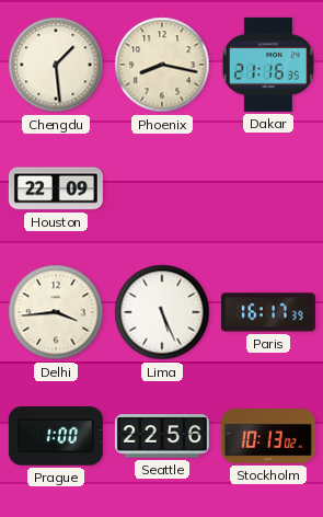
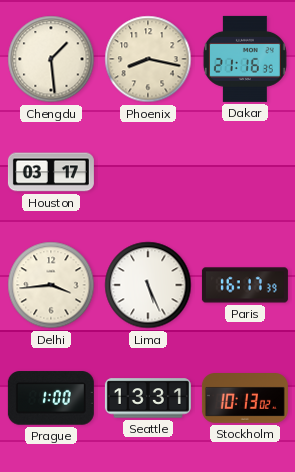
Houston: 22:09 -> 03:17
Seattle: 22:56 -> 13:31
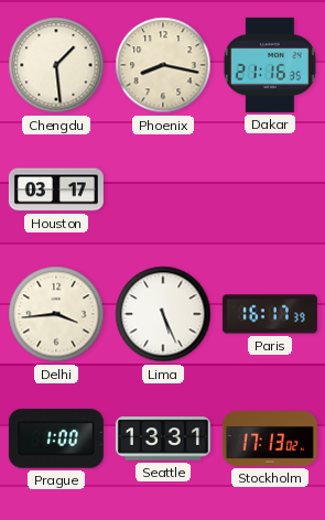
Stockholm: 10:13 -> 17:13
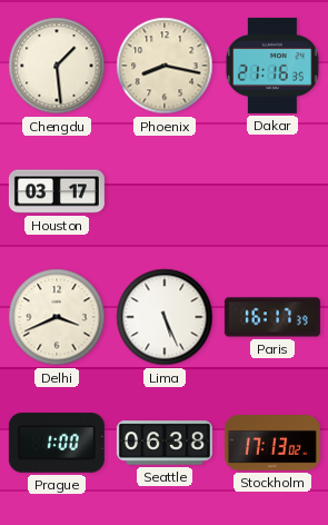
Delhi: 3:44 -> 3:41
Seattle: 13:31 -> 06:38
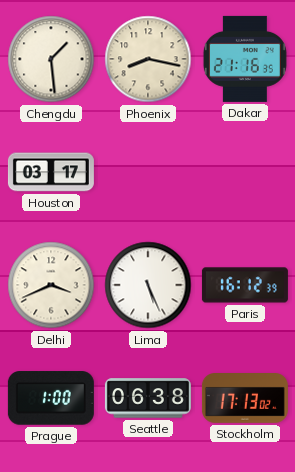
Paris: 16:17 -> 16:12
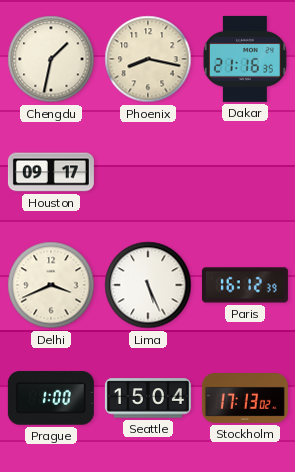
Chengdu: 1:29 -> 1:32
Houston: 03:17 -> 09:17
Seattle: 06:38 -> 15:04
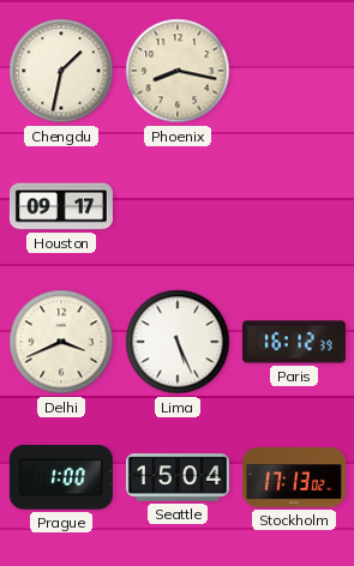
Dakar: 21:16 -> none
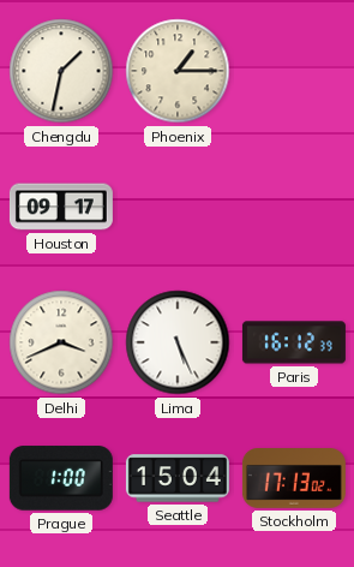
Phoenix: 8:17 -> 1:15
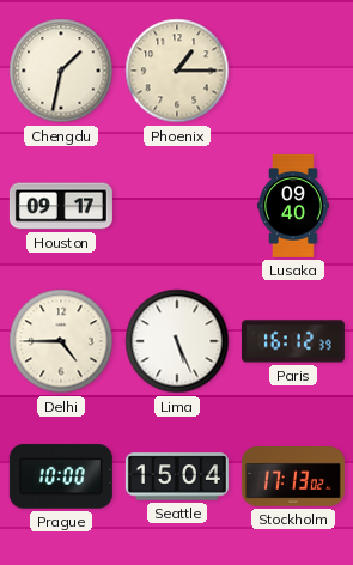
Lusaka: none -> 09:40
Delhi: 3:41 -> 4:45
Prague: 1:00 -> 10:00
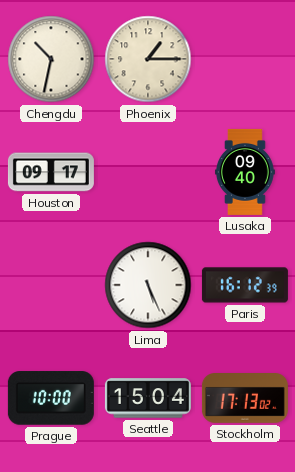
Chengdu: 1:32 -> 10:32
Delhi: 4:45 -> none
